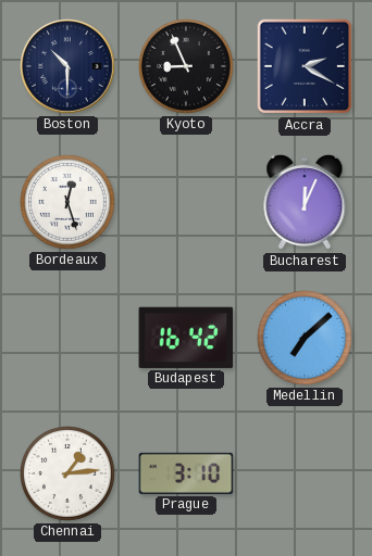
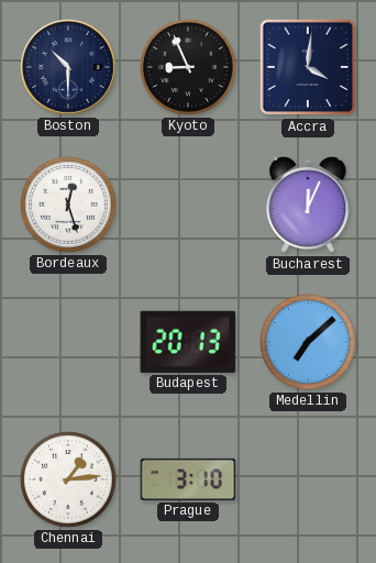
Accra: 2:20 -> 4:01
Budapest: 16:42 -> 20:13
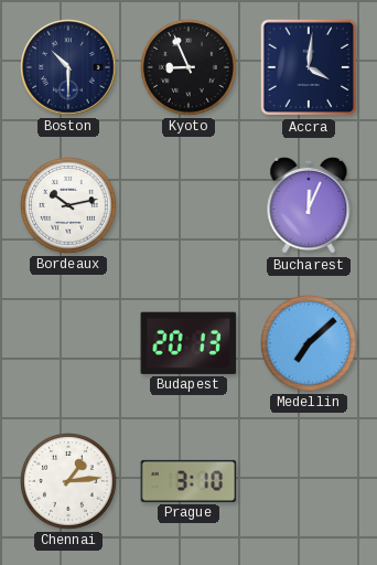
Bordeaux: 12:27 -> 10:13
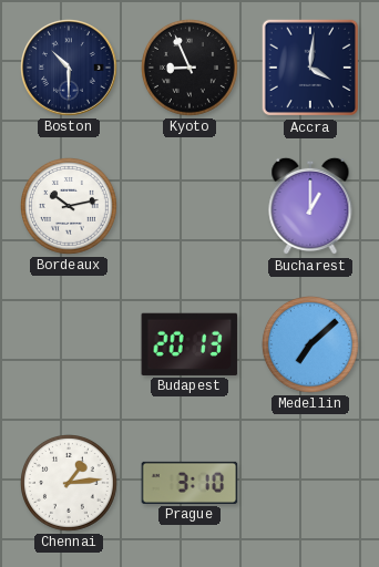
Bucharest: 12:04 -> 1:00
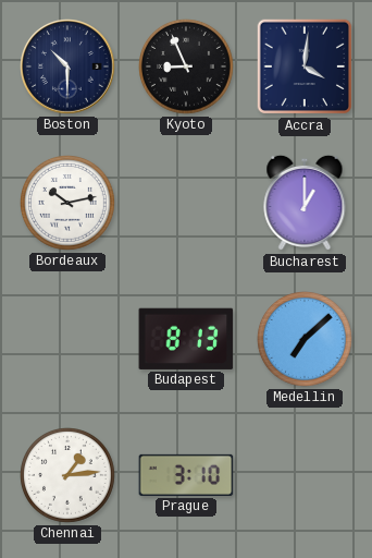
Budapest: 20:13 -> 8:13
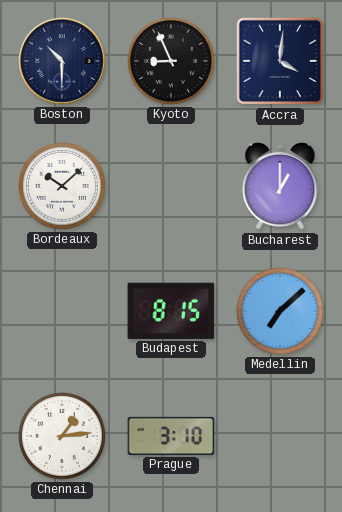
Bordeaux: 10:13 -> 10:08
Budapest: 8:13 -> 8:15
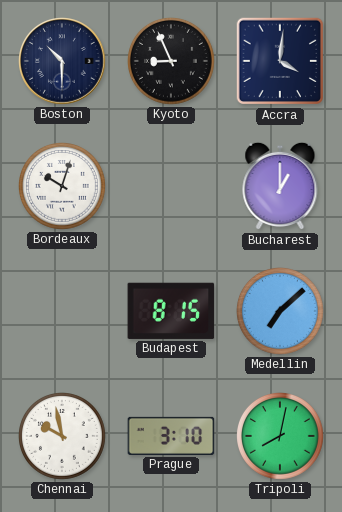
Bordeaux: 10:08 -> 10:03
Chennai: 1:14 -> 9:58
Tripoli: none -> 8:02
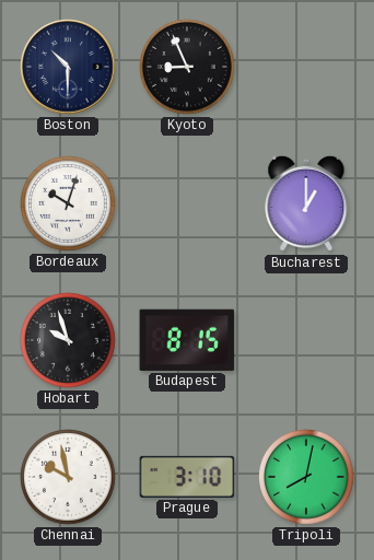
Accra: 4:01 -> none
Hobart: none -> 9:57
Medellin: 7:08 -> none
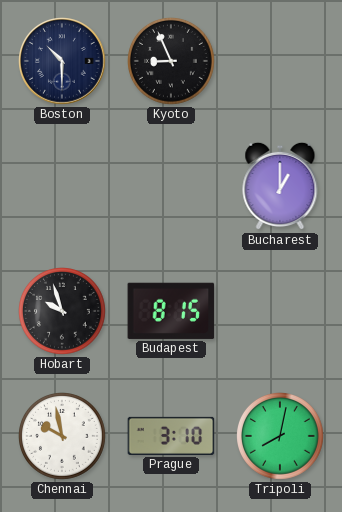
Bordeaux: 10:03 -> none
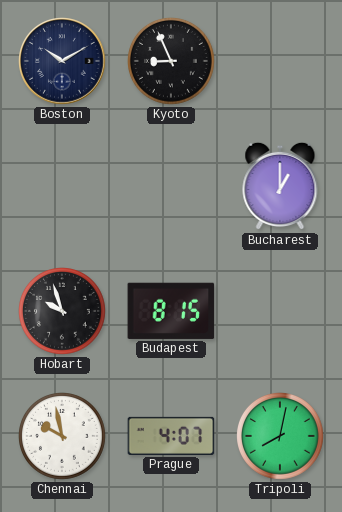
Boston: 10:30 -> 10:10
Prague: 3:10 -> 4:07
